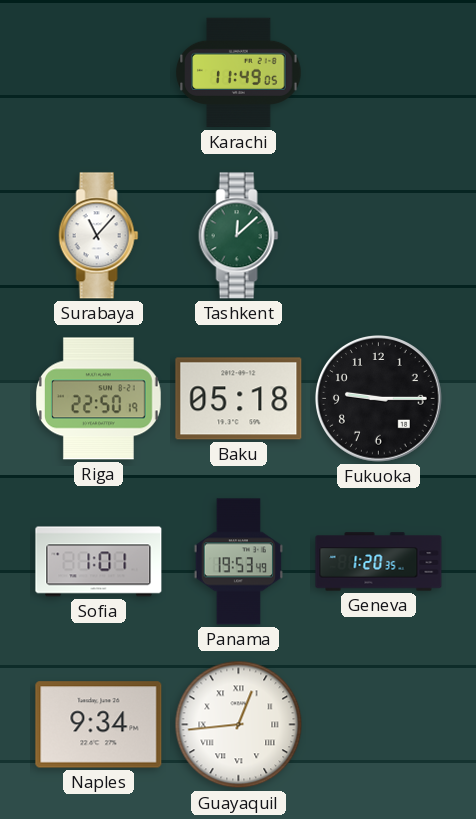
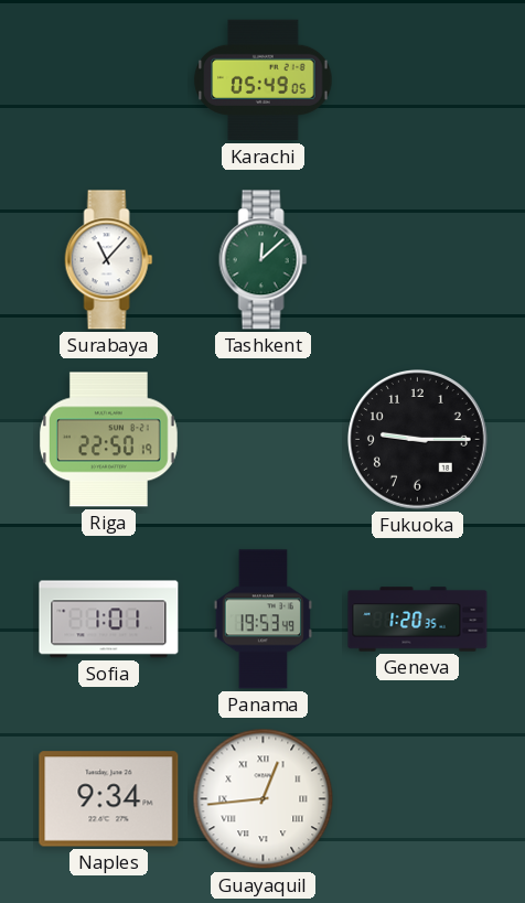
Karachi: 11:49 -> 05:49
Baku: 05:18 -> none
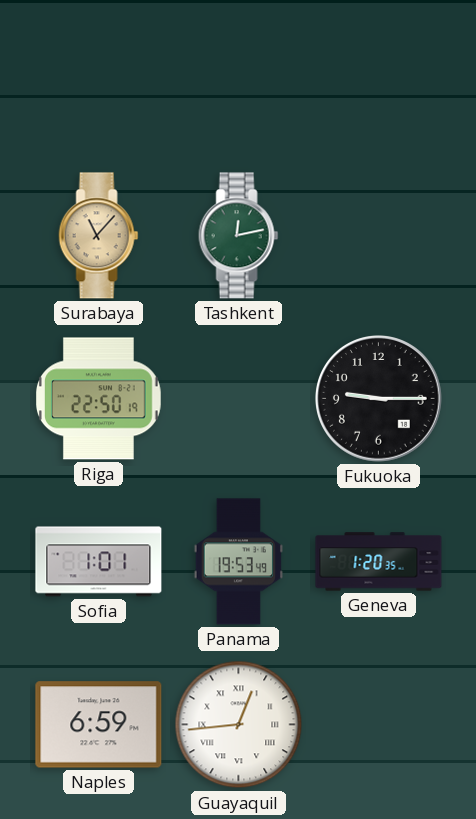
Karachi: 05:49 -> none
Surabaya dial: white -> champagne
Tashkent: 12:08 -> 12:13
Naples: 9:34 -> 6:59
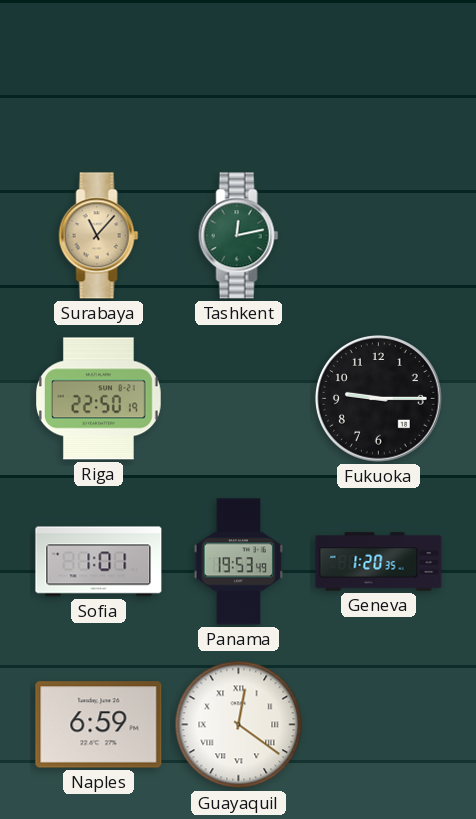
Guayaquil: 12:44 -> 12:21
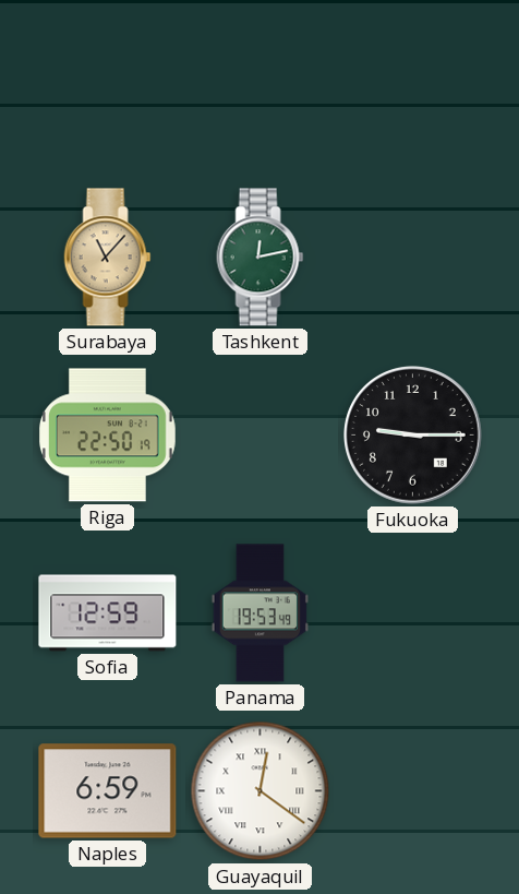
Sofia: 1:01 -> 12:59
Geneva: 1:20 -> none
